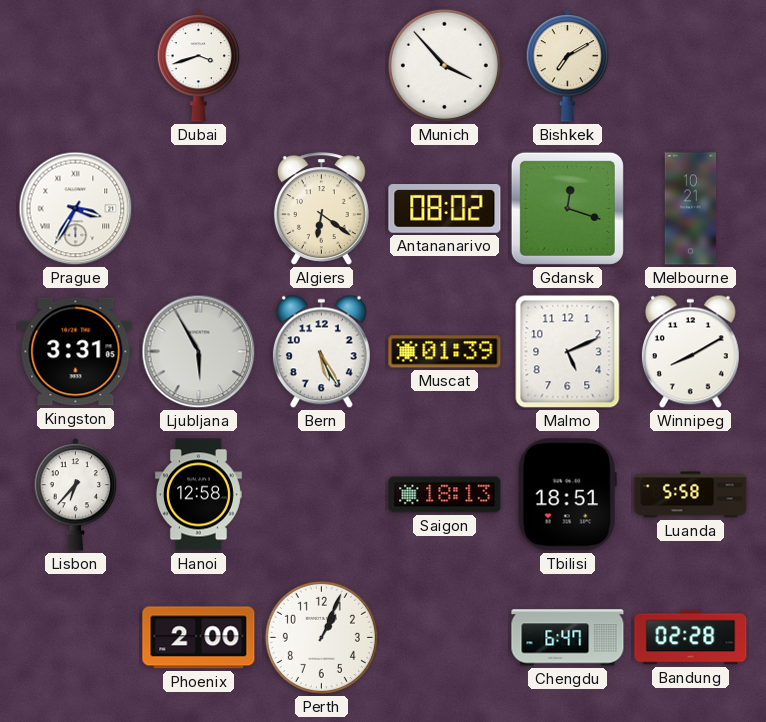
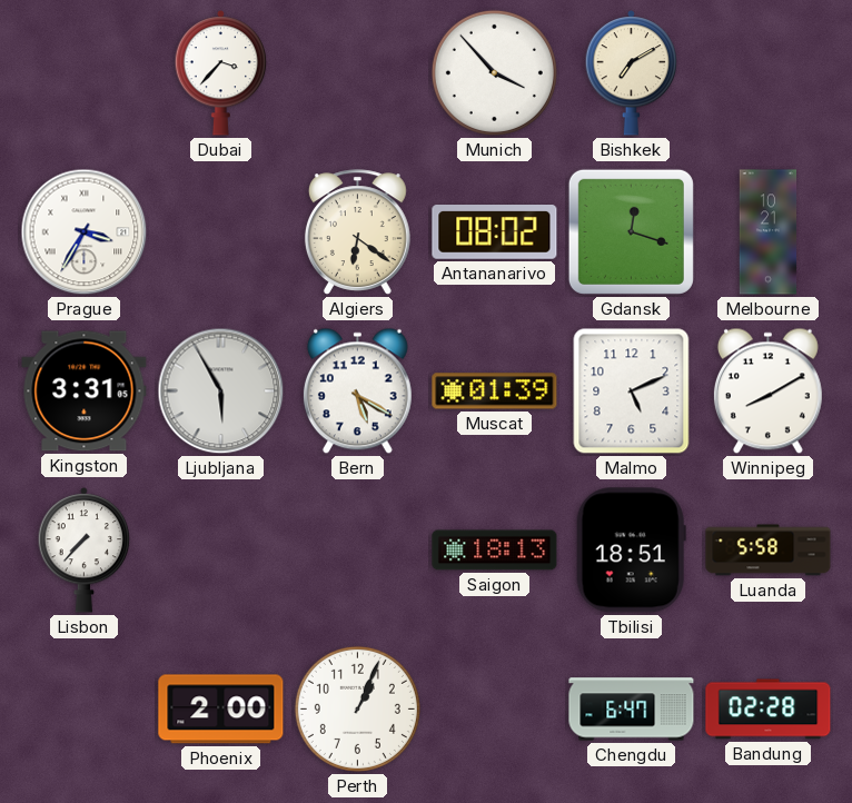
Dubai: 3:42 -> 3:37
Bern: 5:25 -> 5:20
Lisbon: 6:37 -> 7:37
Hanoi: 12:58 -> none
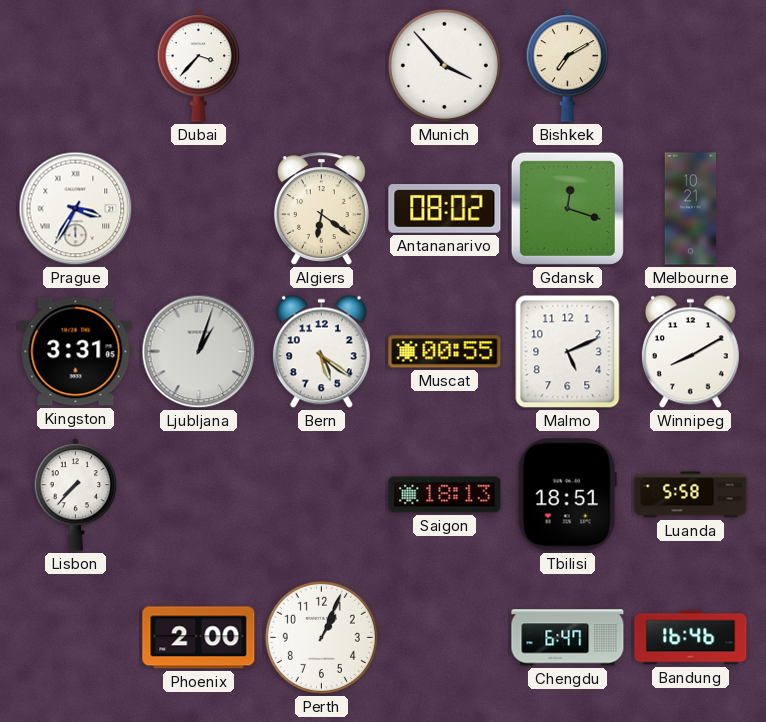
Ljubljana: 5:55 -> 1:03
Bern: 5:20 -> 5:21
Muscat: 01:39 -> 00:55
Bandung: 02:28 -> 16:46
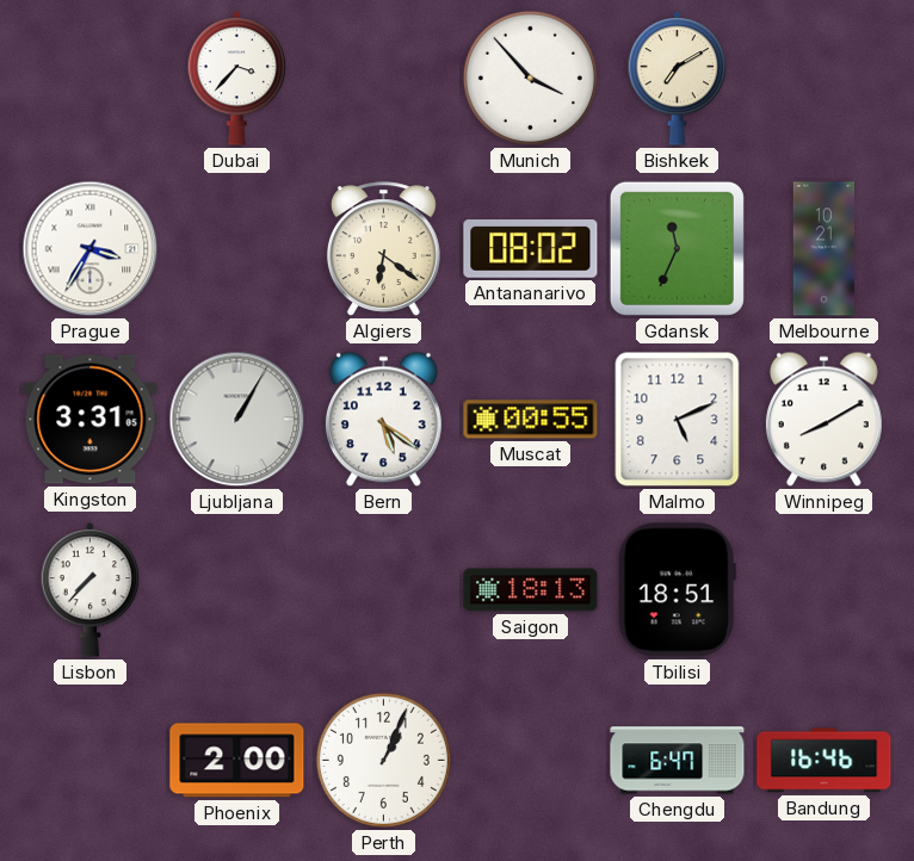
Gdansk: 12:18 -> 11:34
Ljubljana: 1:03 -> 1:05
Luanda: 5:58 -> none
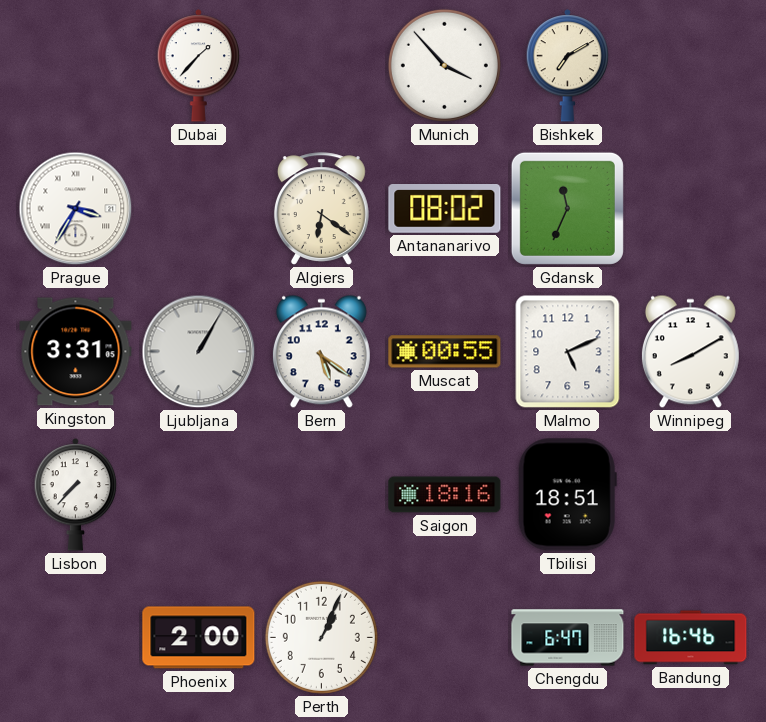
Dubai: 3:37 -> 1:37
Melbourne: 10:21 -> none
Saigon: 18:13 -> 18:16
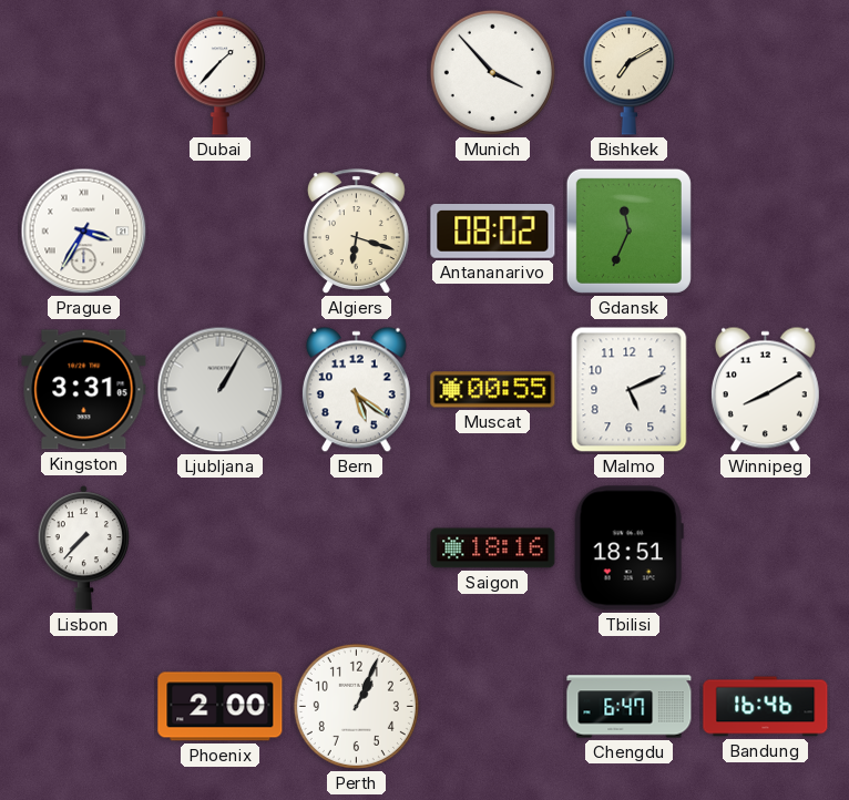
Algiers: 6:21 -> 6:18
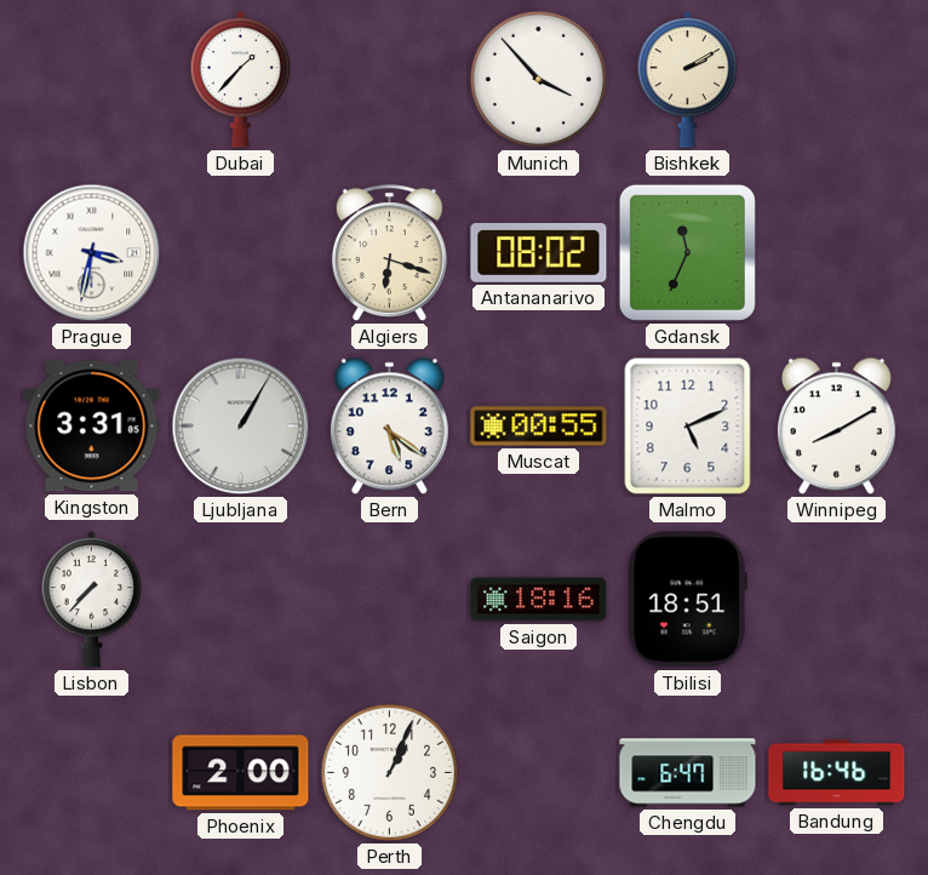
Bishkek: 7:10 -> 2:10
Prague: 3:35 -> 3:32
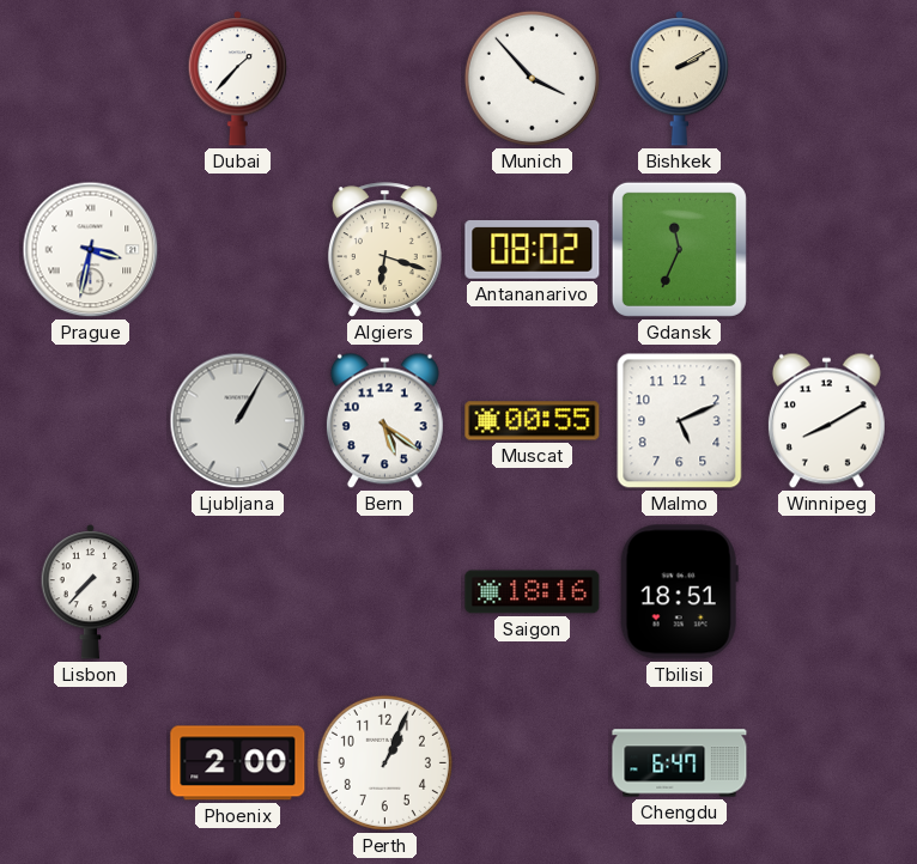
Kingston: 3:31 -> none
Bandung: 16:46 -> none
